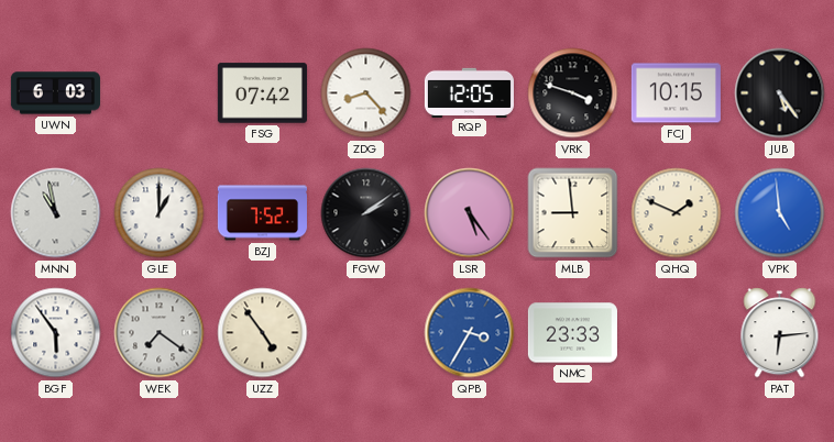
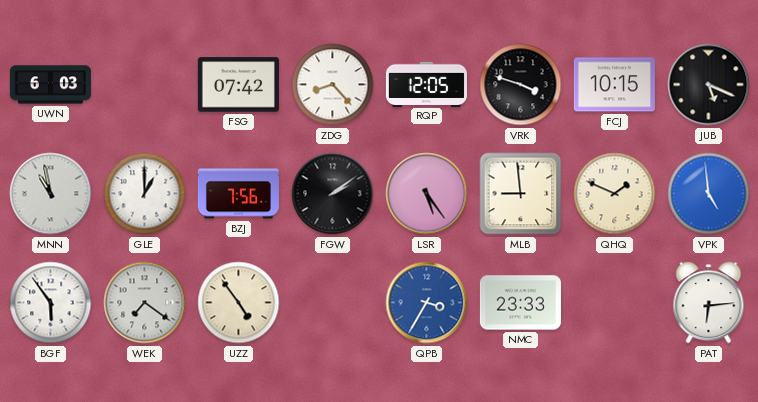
JUB: 5:24 -> 5:19
BZJ: 7:52 -> 7:56
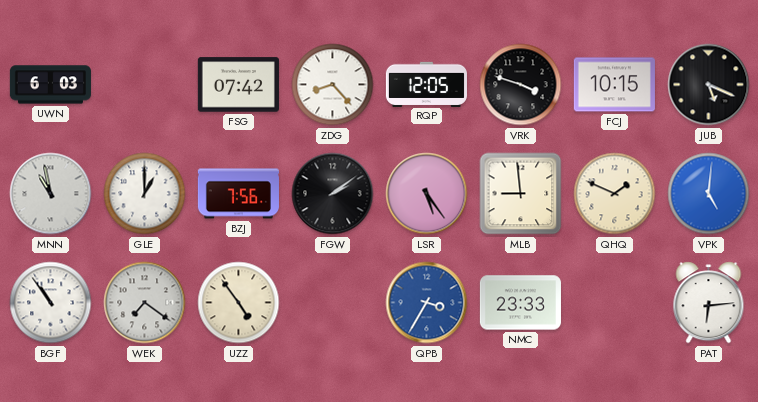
VPK: 4:59 -> 5:01
BGF: 5:54 -> 10:54
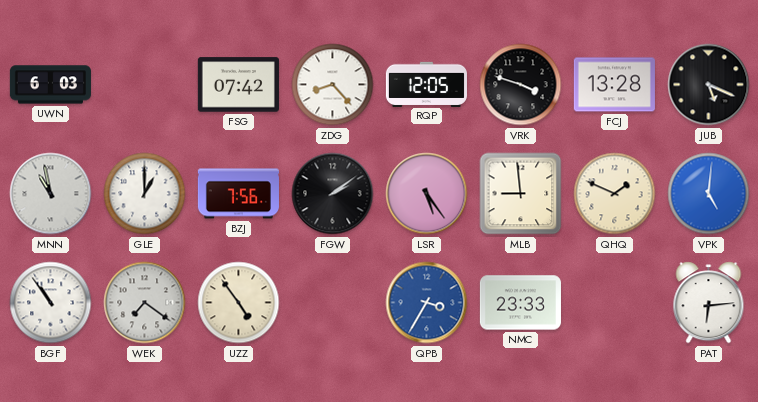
FCJ: 10:15 -> 13:28
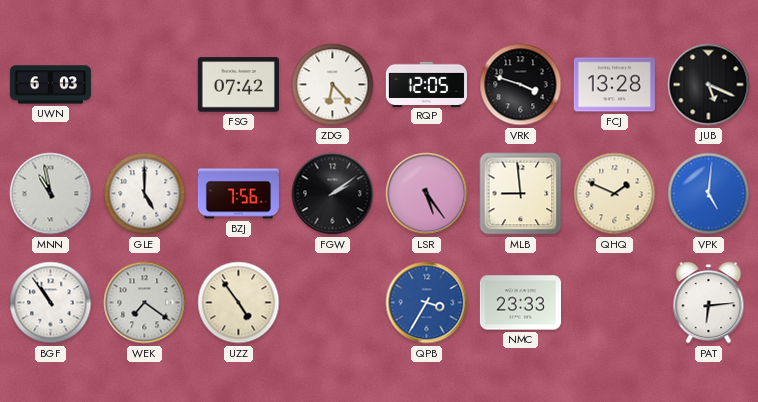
ZDG: 8:23 -> 6:23
GLE: 1:00 -> 5:00
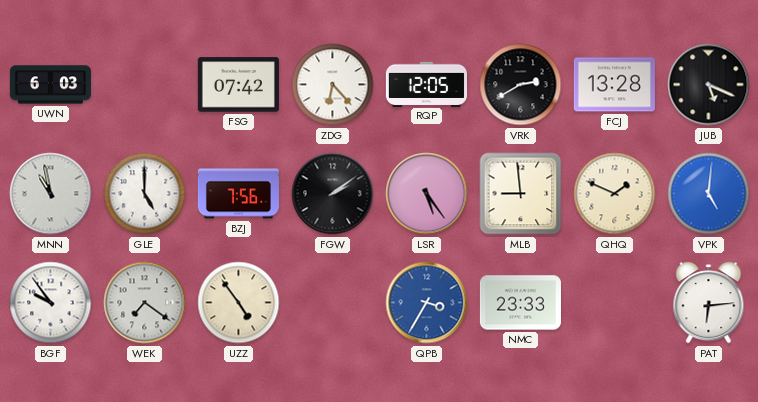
VRK: 3:48 -> 2:40
BGF: 10:54 -> 9:54
